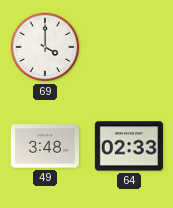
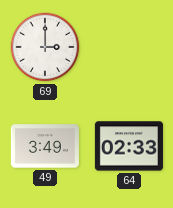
69: 4:00 -> 3:00
49: 3:48 -> 3:49
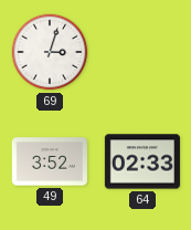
69: 3:00 -> 3:03
49: 3:49 -> 3:52
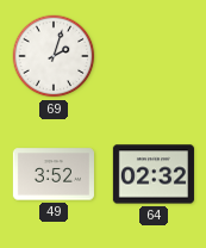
69: 3:03 -> 2:03
64: 02:33 -> 02:32
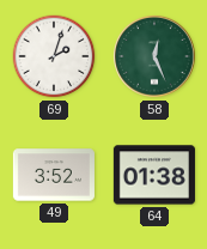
58: none -> 12:26
64: 02:32 -> 01:38
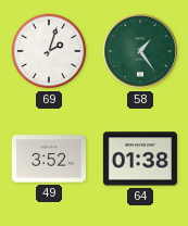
58: 12:26 -> 1:24
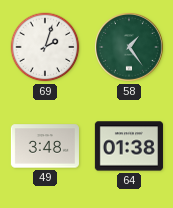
49: 3:52 -> 3:48
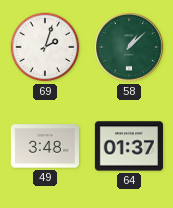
58: 1:24 -> 1:08
64: 01:38 -> 01:37
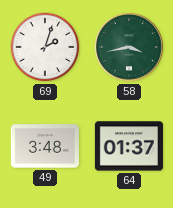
58: 1:08 -> 3:43
